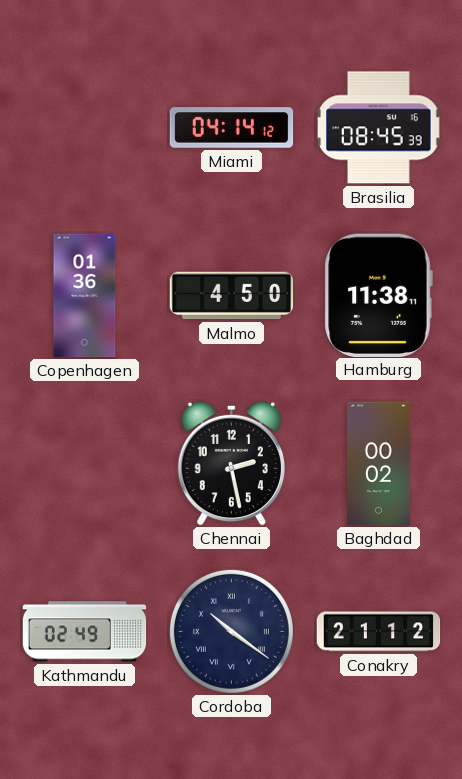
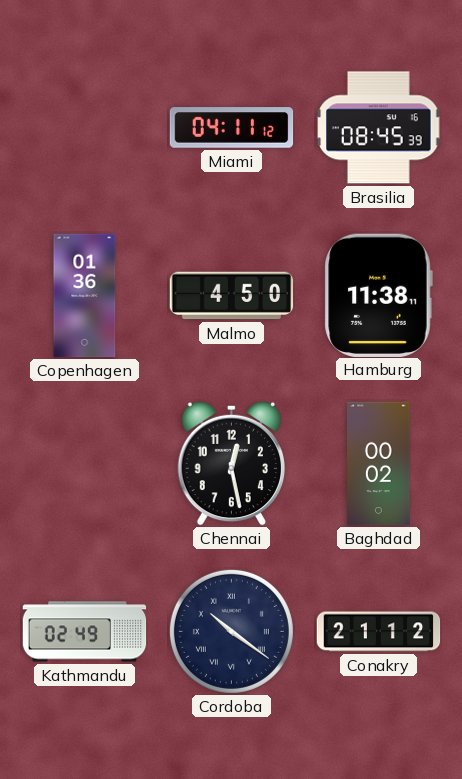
Miami: 04:14 -> 04:11
Chennai: 2:28 -> 12:28
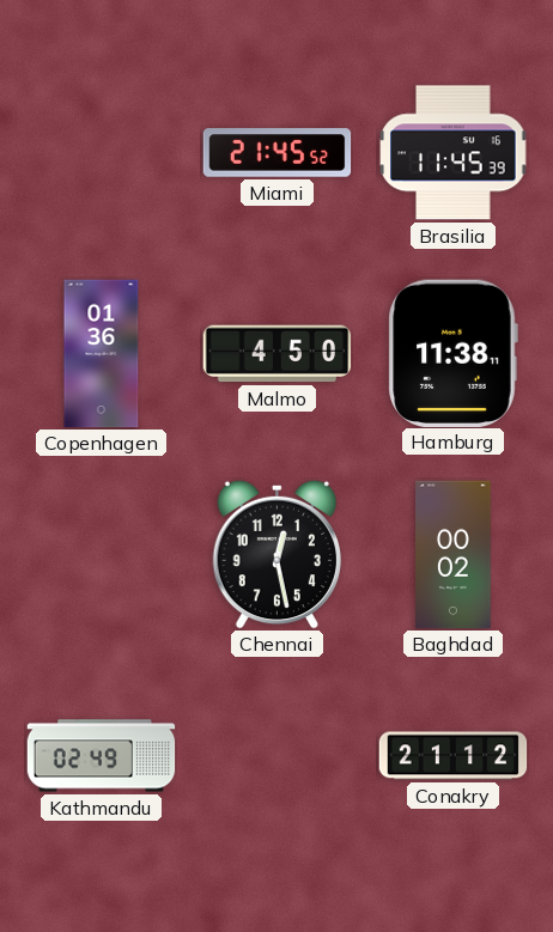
Miami: 04:11 -> 21:45
Brasilia: 08:45 -> 11:45
Cordoba: 10:21 -> none
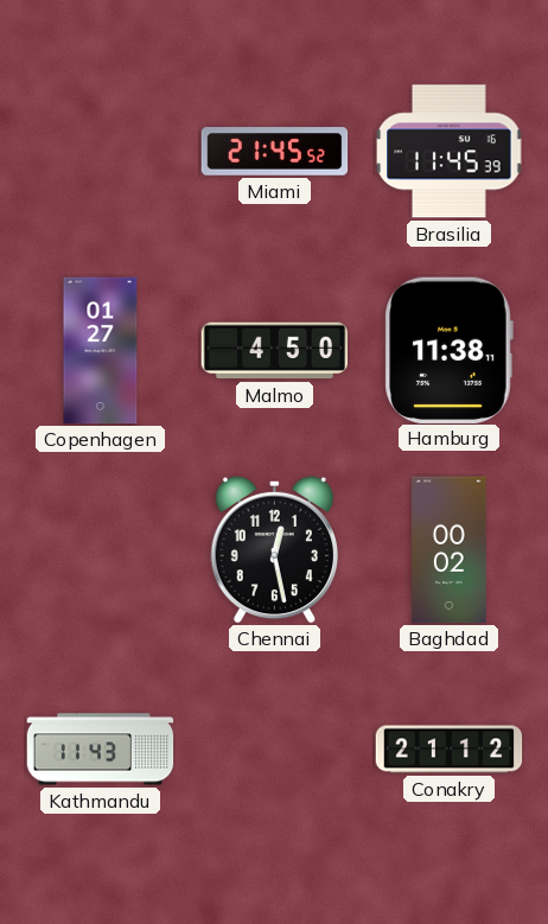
Copenhagen: 01:36 -> 01:27
Kathmandu: 02:49 -> 11:43
